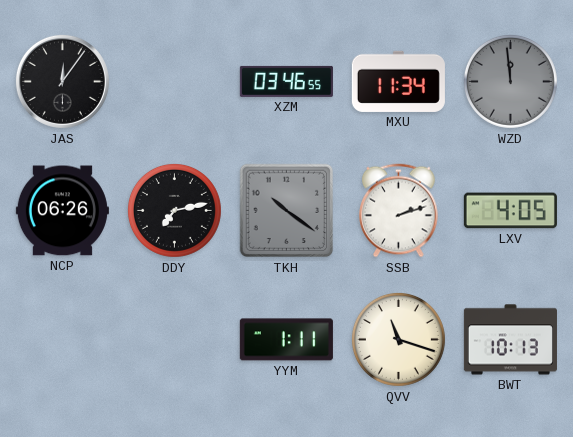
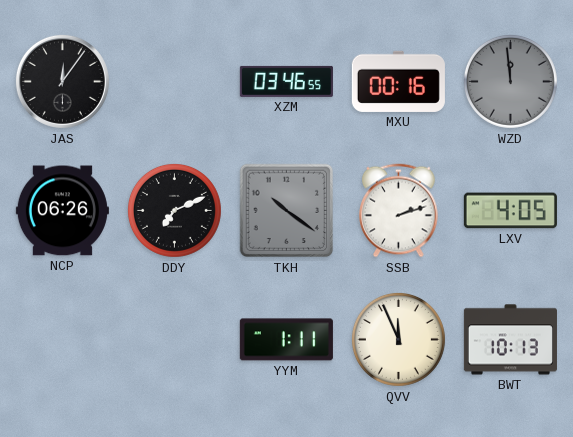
MXU: 11:34 -> 00:16
DDY: 7:13 -> 7:11
QVV: 11:18 -> 11:56
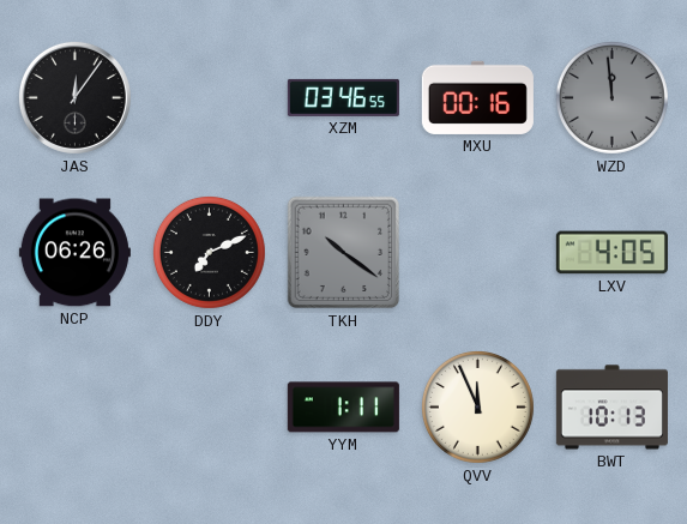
SSB: 2:12 -> none
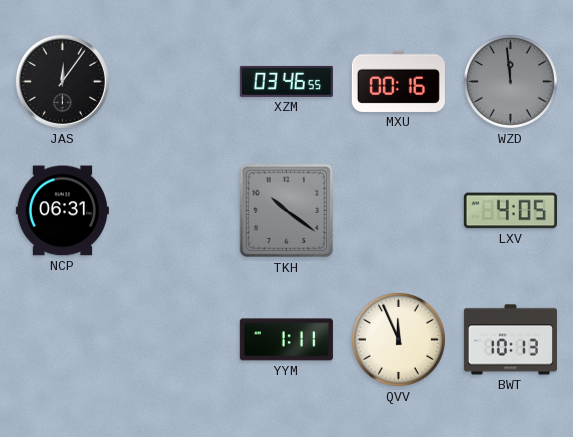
NCP: 06:26 -> 06:31
DDY: 7:11 -> none
